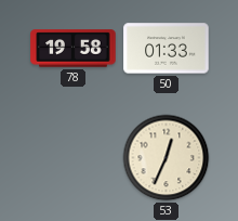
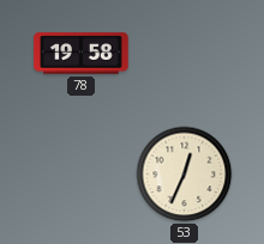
50: 01:33 -> none
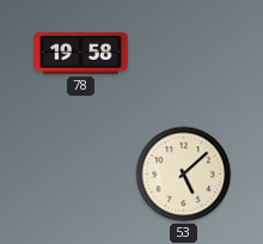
53: 12:34 -> 5:08
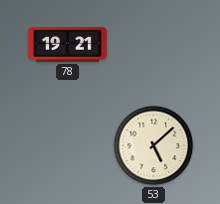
78: 19:58 -> 19:21
